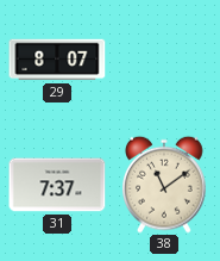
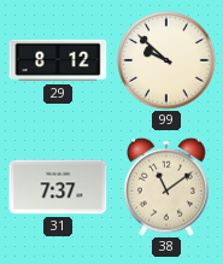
29: 8:07 -> 8:12
99: none -> 9:52
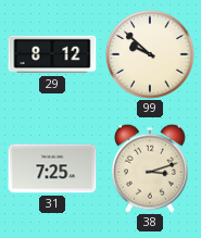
31: 7:37 -> 7:25
38: 11:09 -> 3:12
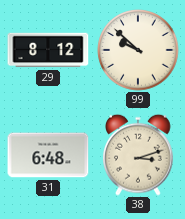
31: 7:25 -> 6:48
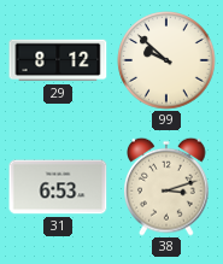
31: 6:48 -> 6:53
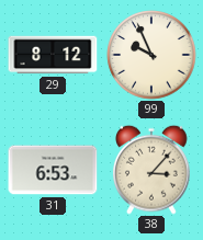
99: 9:52 -> 9:56
38: 3:12 -> 3:07
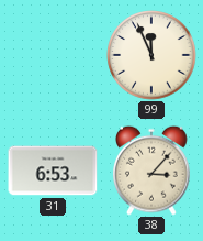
29: 8:12 -> none
99: 9:56 -> 11:56
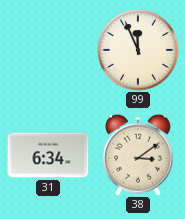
31: 6:53 -> 6:34
38: 3:07 -> 3:09
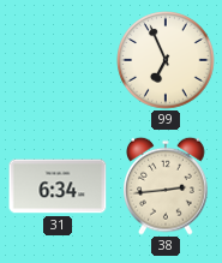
99: 11:56 -> 6:56
38: 3:09 -> 2:44
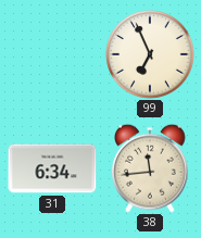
38: 2:44 -> 11:44
